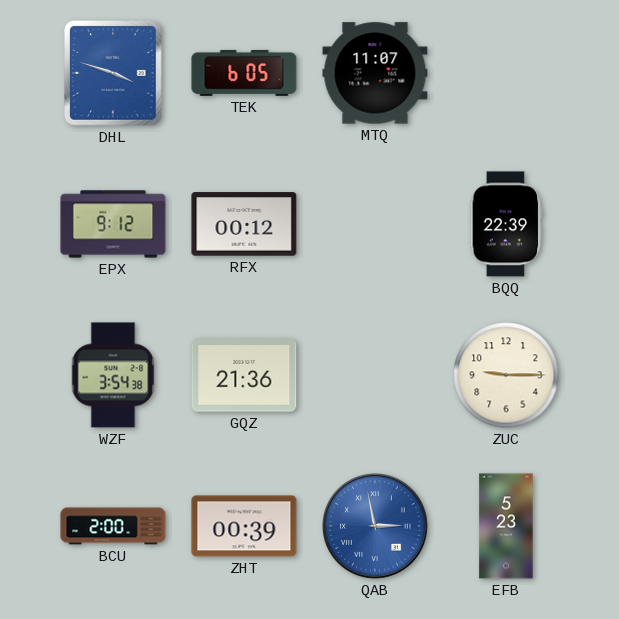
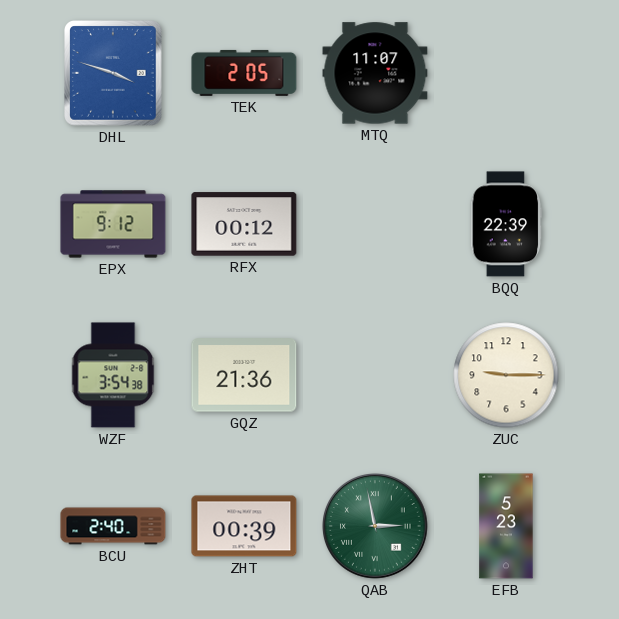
TEK: 6:05 -> 2:05
BCU: 2:00 -> 2:40
QAB dial: blue -> green
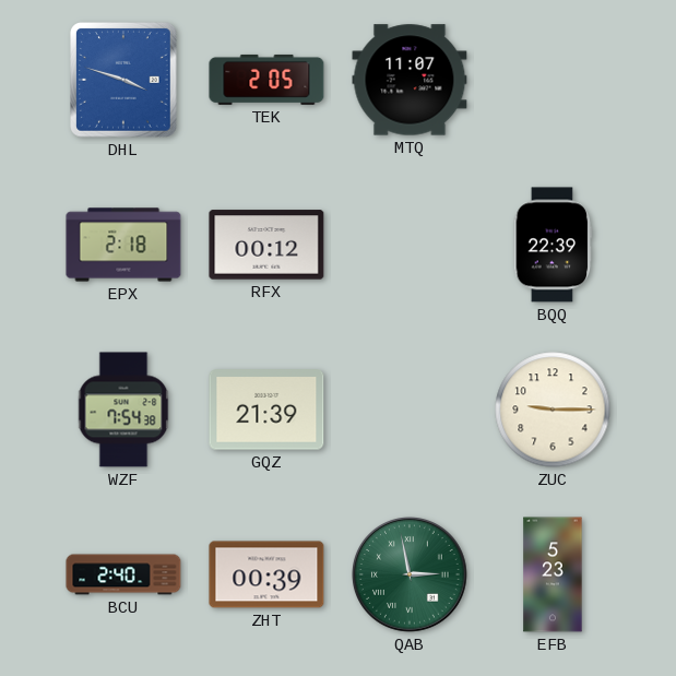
EPX: 9:12 -> 2:18
WZF: 3:54 -> 7:54
GQZ: 21:36 -> 21:39
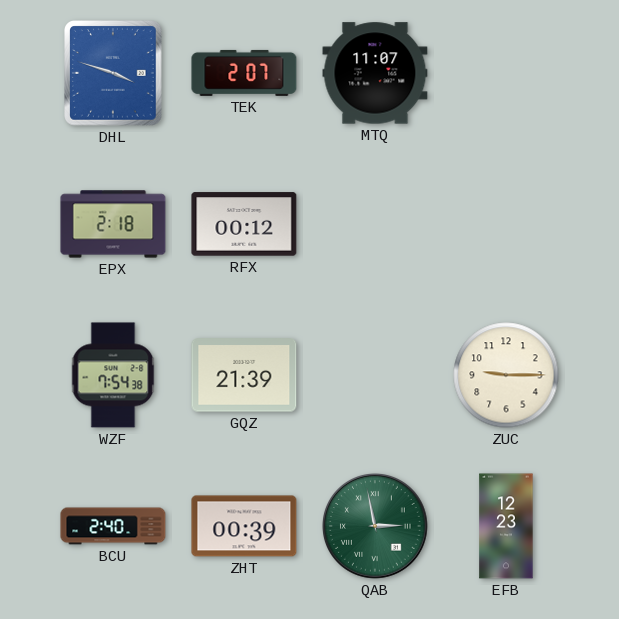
TEK: 2:05 -> 2:07
BQQ: 22:39 -> none
EFB: 5:23 -> 12:23
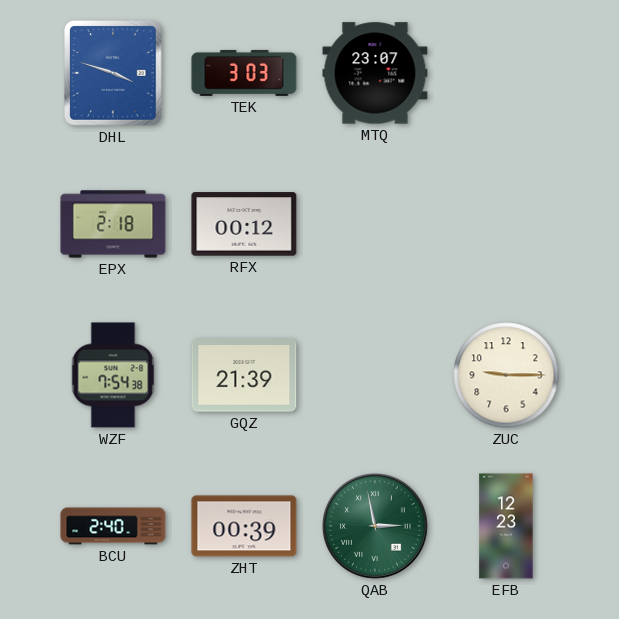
TEK: 2:07 -> 3:03
MTQ: 11:07 -> 23:07
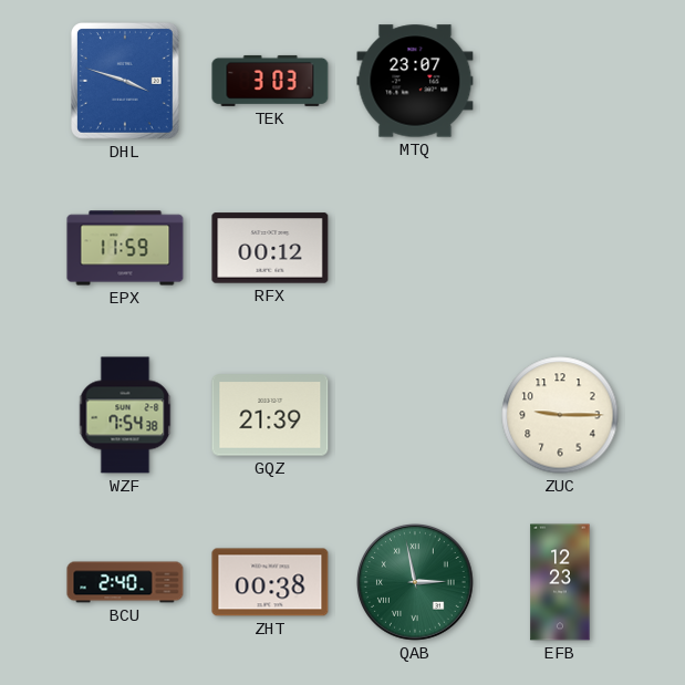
EPX: 2:18 -> 11:59
ZHT: 00:39 -> 00:38
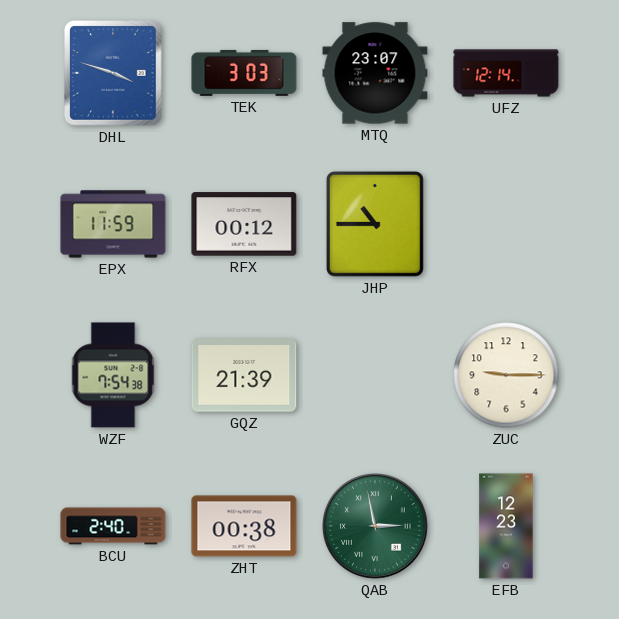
UFZ: none -> 12:14
JHP: none -> 10:45
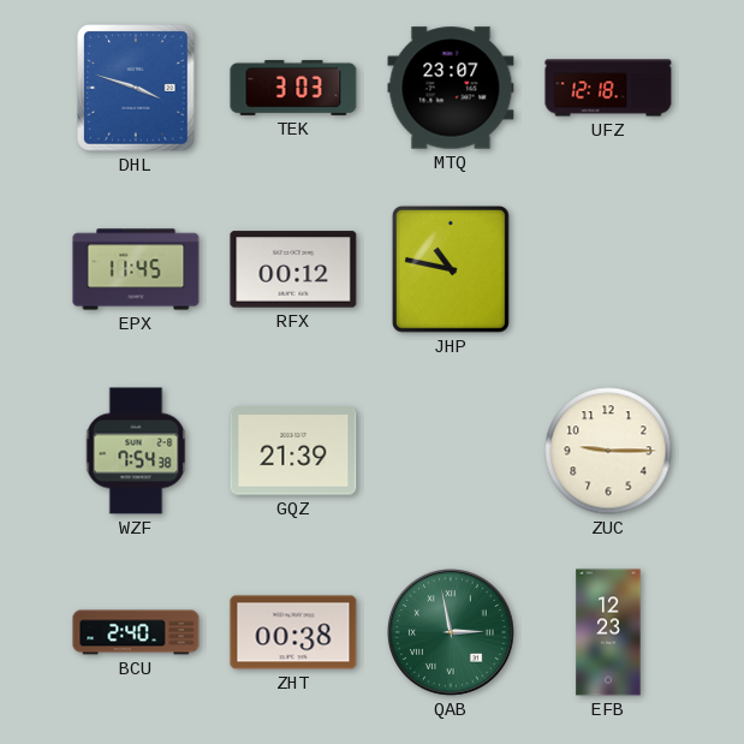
UFZ: 12:14 -> 12:18
EPX: 11:59 -> 11:45
JHP: 10:45 -> 10:47
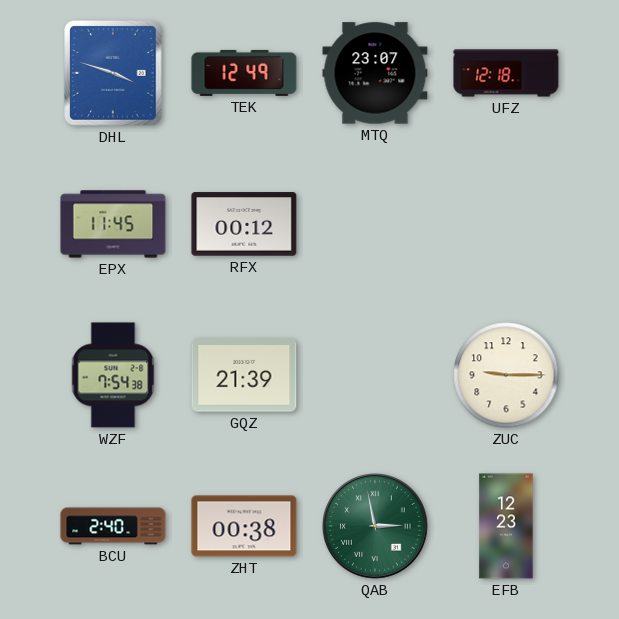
TEK: 3:03 -> 12:49
JHP: 10:47 -> none
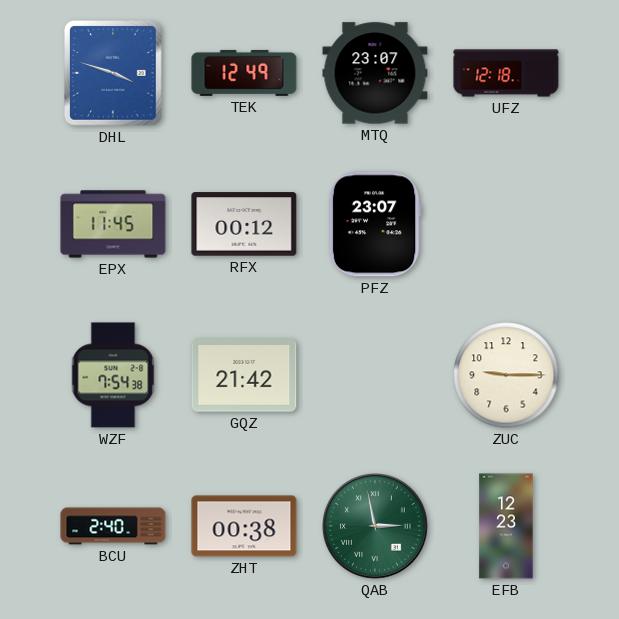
PFZ: none -> 23:07
GQZ: 21:39 -> 21:42
